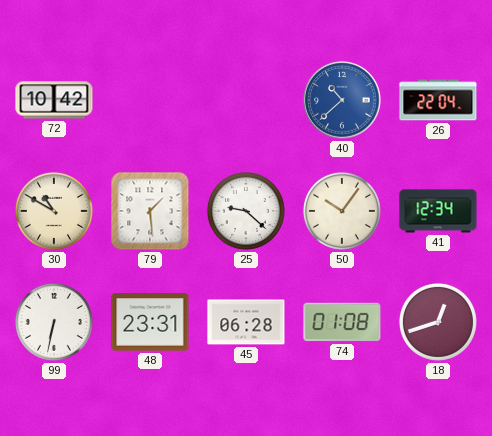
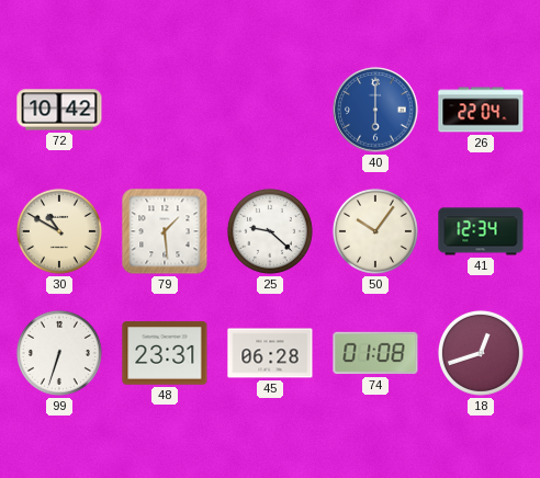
40: 10:38 -> 6:00
99: 6:32 -> 6:33
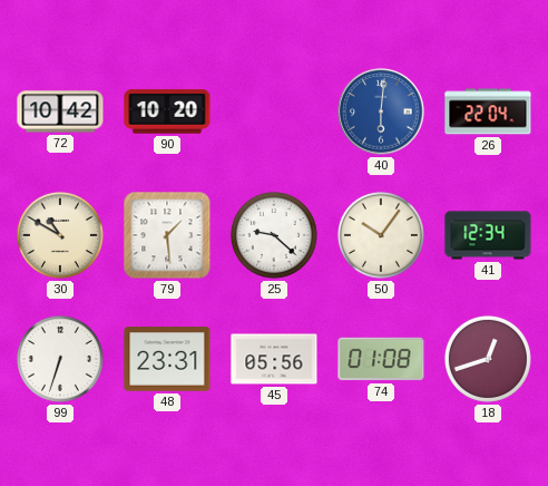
90: none -> 10:20
40: 6:00 -> 6:01
45: 06:28 -> 05:56
